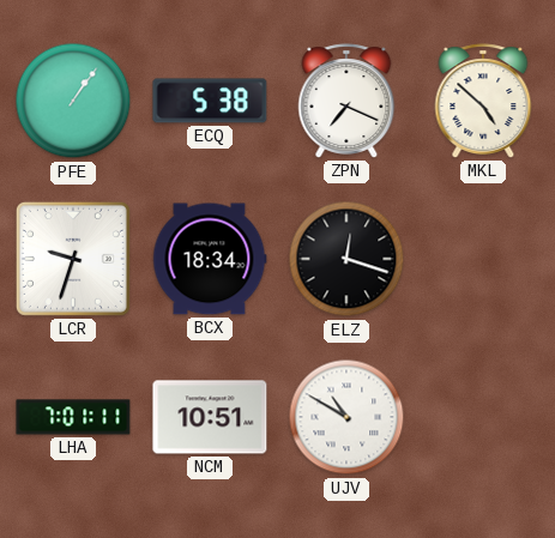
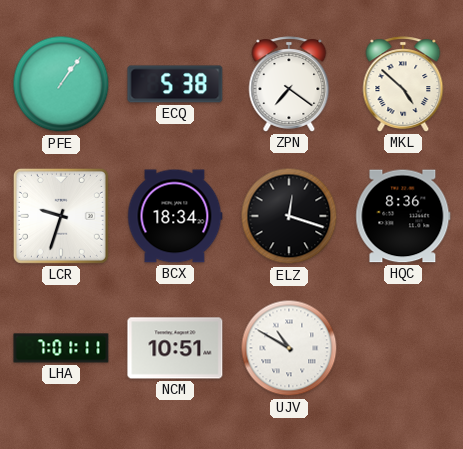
ZPN: 7:19 -> 7:21
HQC: none -> 8:36
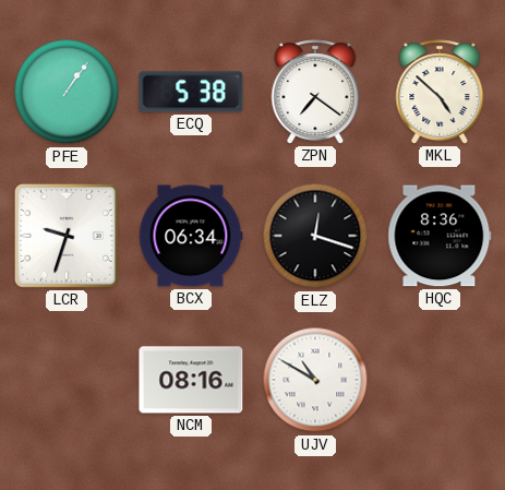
BCX: 18:34 -> 06:34
LHA: 7:01 -> none
NCM: 10:51 -> 08:16
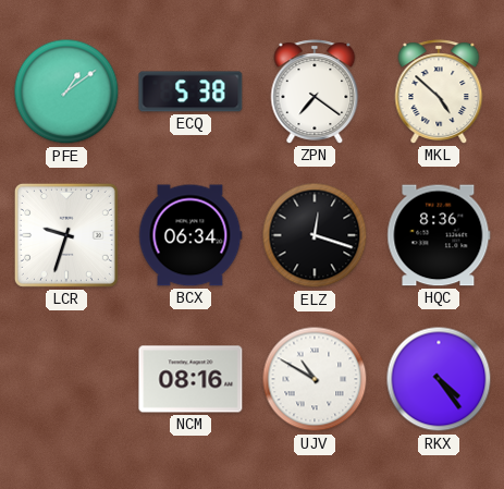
PFE: 1:06 -> 1:09
RKX: none -> 4:24
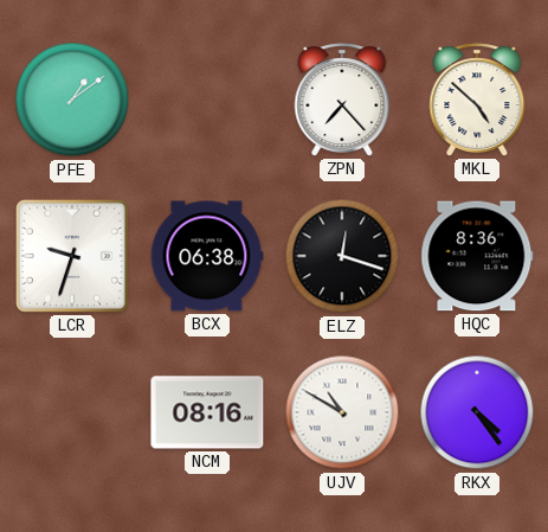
ECQ: 5:38 -> none
ZPN: 7:21 -> 7:23
BCX: 06:34 -> 06:38
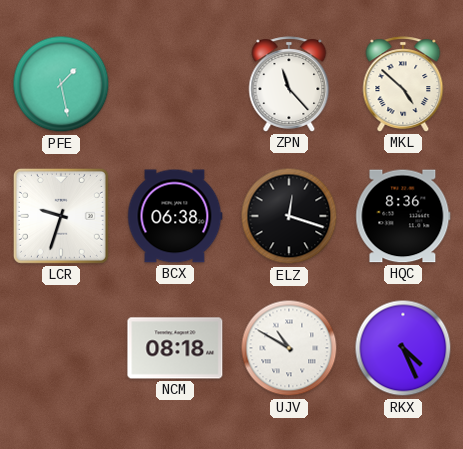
PFE: 1:09 -> 1:28
ZPN: 7:23 -> 11:23
NCM: 08:16 -> 08:18
RKX: 4:24 -> 4:26
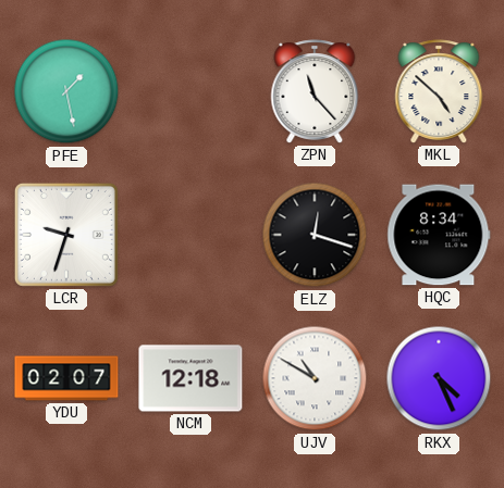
BCX: 06:38 -> none
HQC: 8:36 -> 8:34
YDU: none -> 02:07
NCM: 08:18 -> 12:18
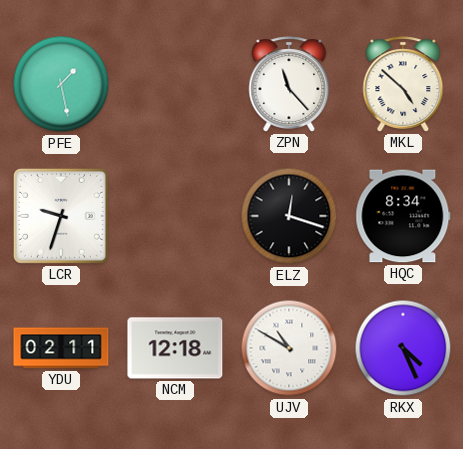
YDU: 02:07 -> 02:11
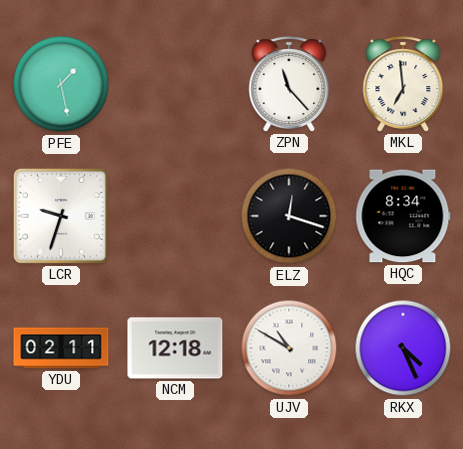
MKL: 4:52 -> 6:59
